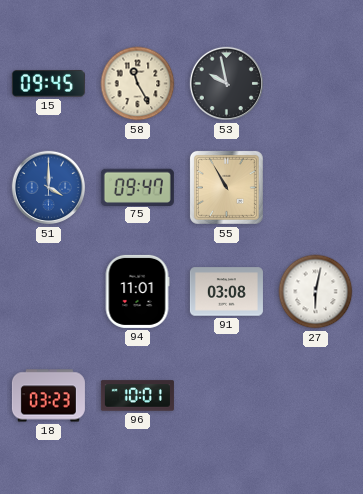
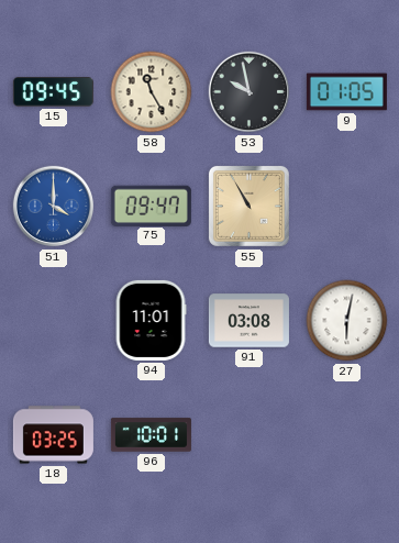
9: none -> 01:05
18: 03:23 -> 03:25
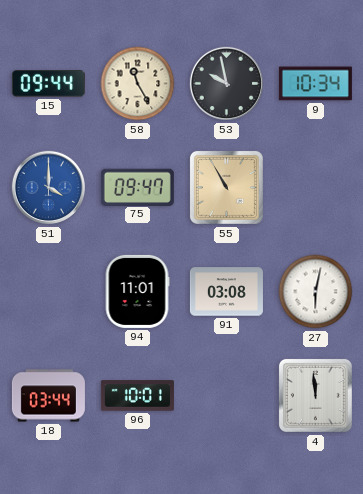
15: 09:45 -> 09:44
9: 01:05 -> 10:34
18: 03:25 -> 03:44
4: none -> 11:59
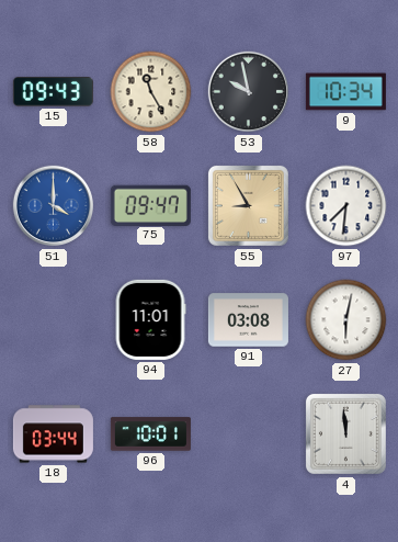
15: 09:44 -> 09:43
55: 10:55 -> 8:55
97: none -> 7:31
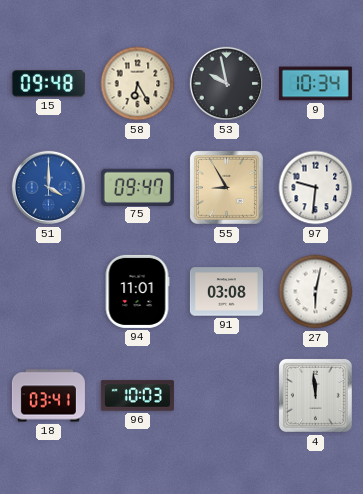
15: 09:43 -> 09:48
58: 11:25 -> 6:25
97: 7:31 -> 9:31
18: 03:44 -> 03:41
96: 10:01 -> 10:03
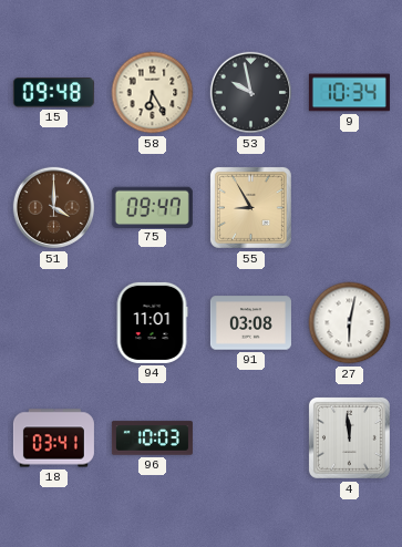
51 dial: blue -> brown
97: 9:31 -> none
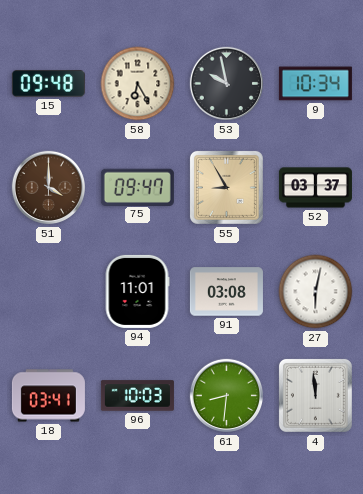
52: none -> 03:37
61: none -> 8:31
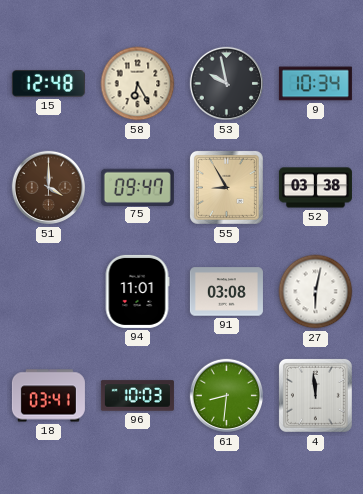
15: 09:48 -> 12:48
52: 03:37 -> 03:38
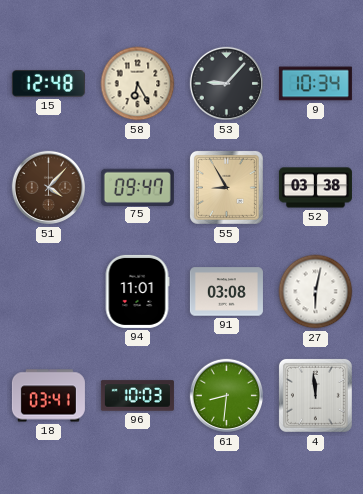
53: 9:58 -> 9:07
51: 4:00 -> 4:07
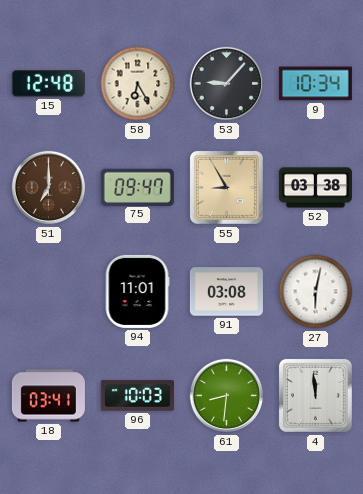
51: 4:07 -> 7:00
